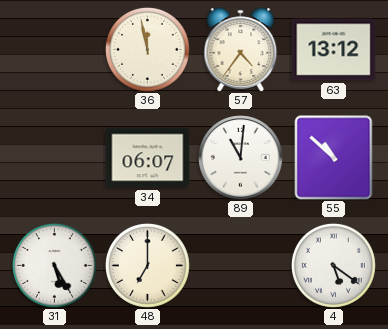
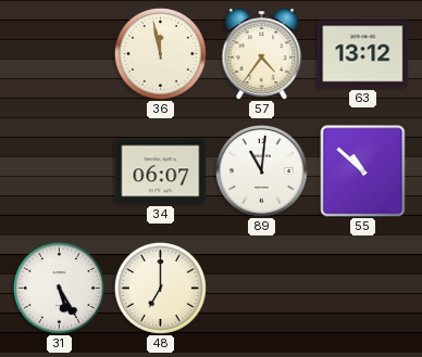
4: 5:21 -> none
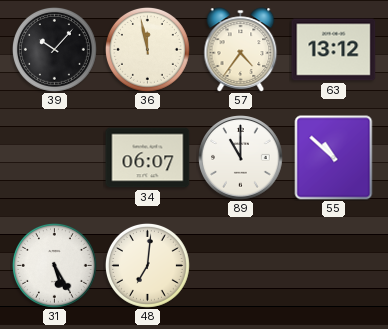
39: none -> 10:07
89: 11:01 -> 11:00
48: 7:00 -> 7:01
